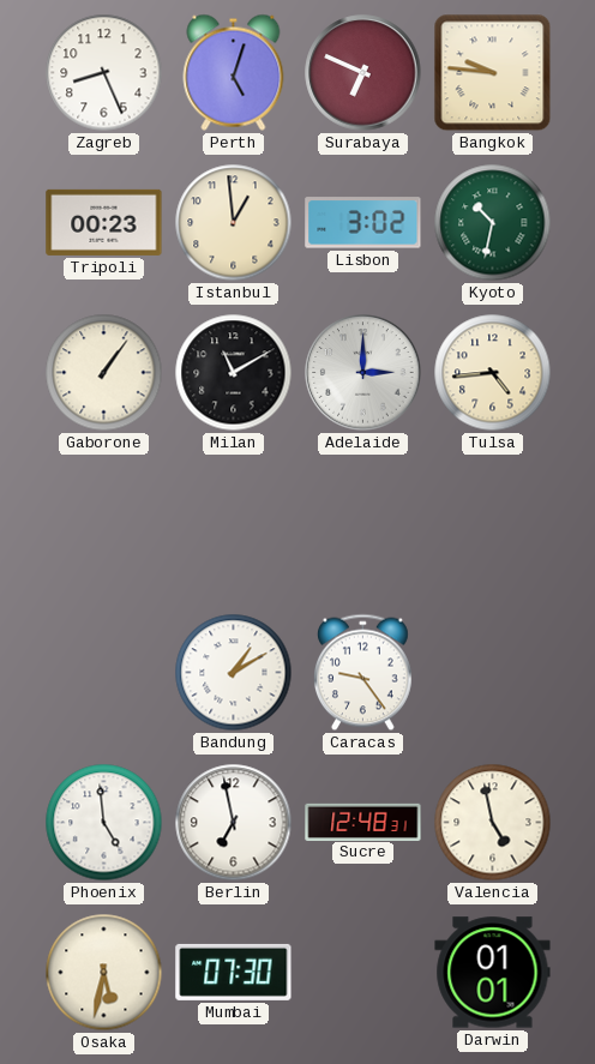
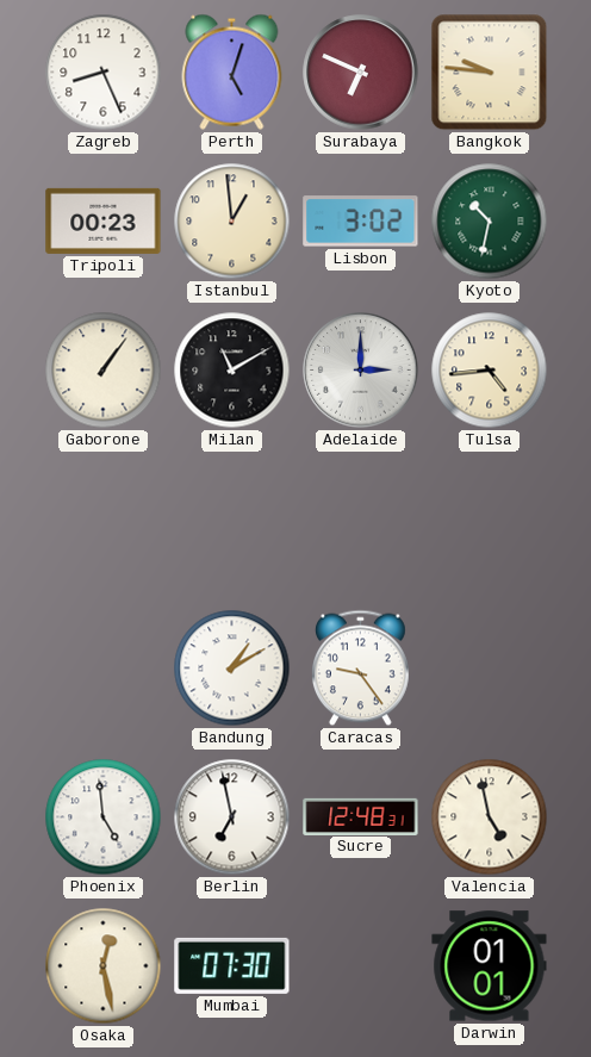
Osaka: 5:32 -> 12:28
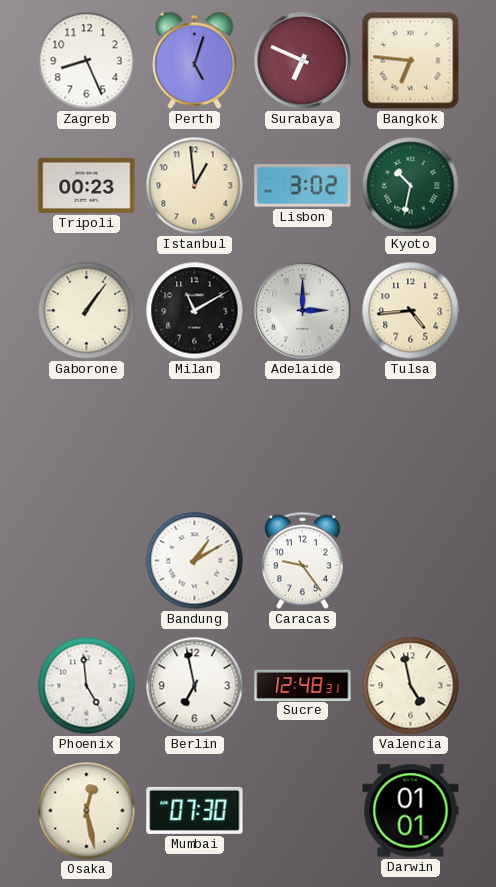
Bangkok: 9:46 -> 6:46
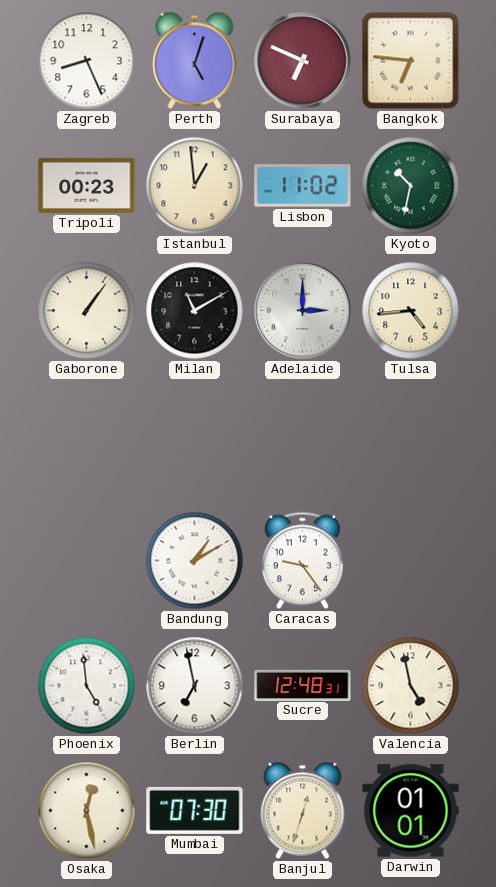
Lisbon: 3:02 -> 11:02
Banjul: none -> 12:33
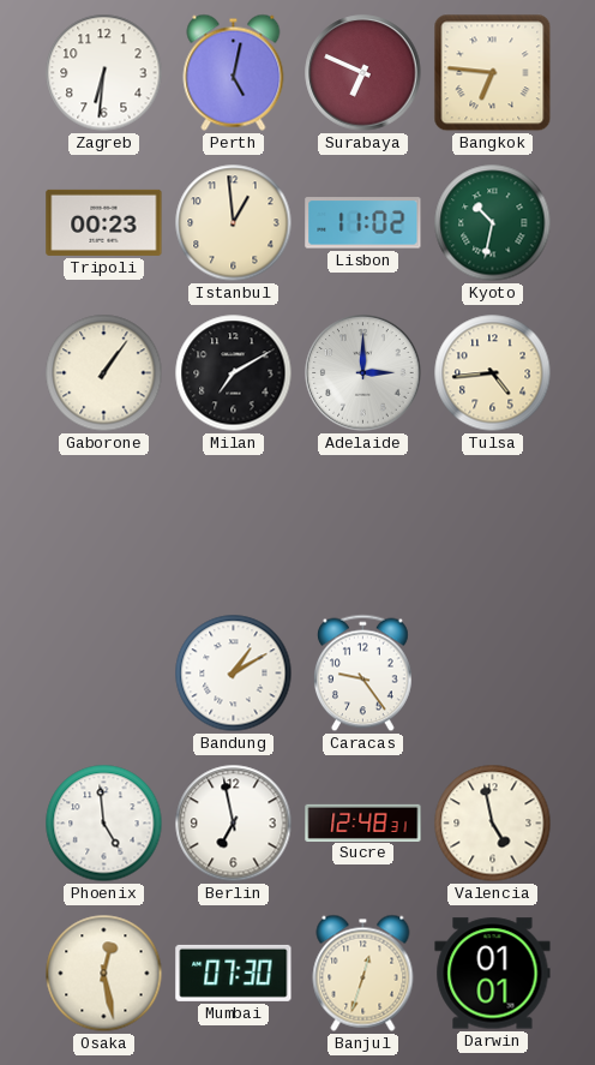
Zagreb: 8:26 -> 6:31
Perth: 5:03 -> 5:02
Milan: 11:10 -> 7:10
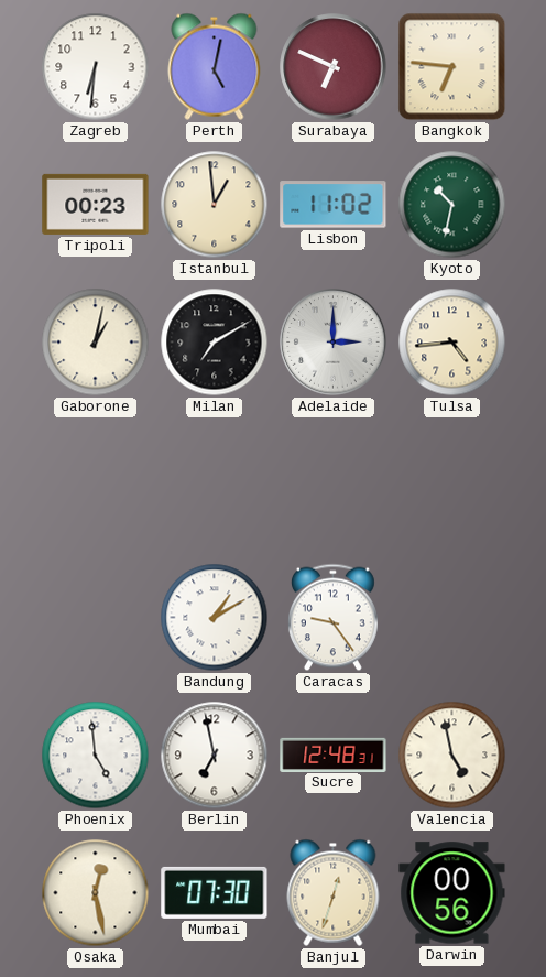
Gaborone: 1:06 -> 1:02
Darwin: 01:01 -> 00:56
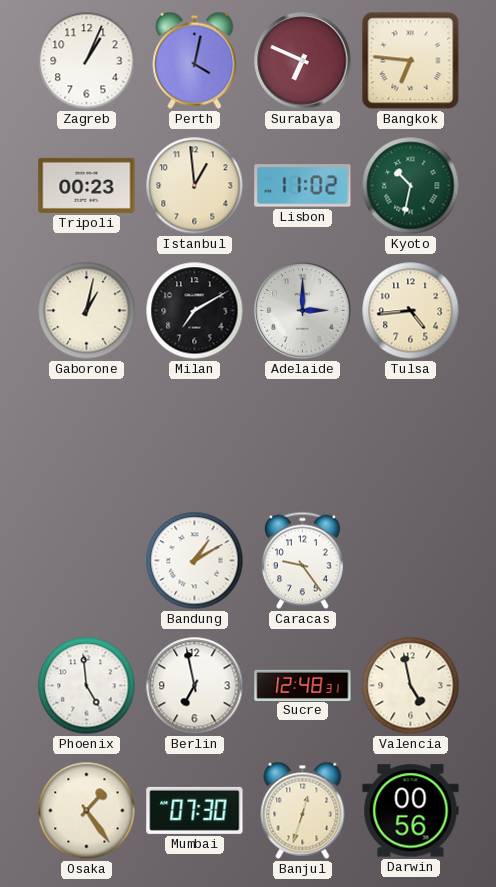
Zagreb: 6:31 -> 1:04
Perth: 5:02 -> 4:02
Osaka: 12:28 -> 1:24
